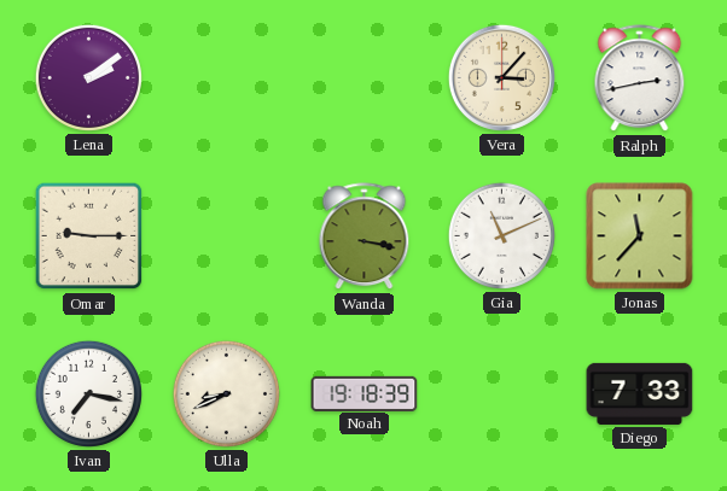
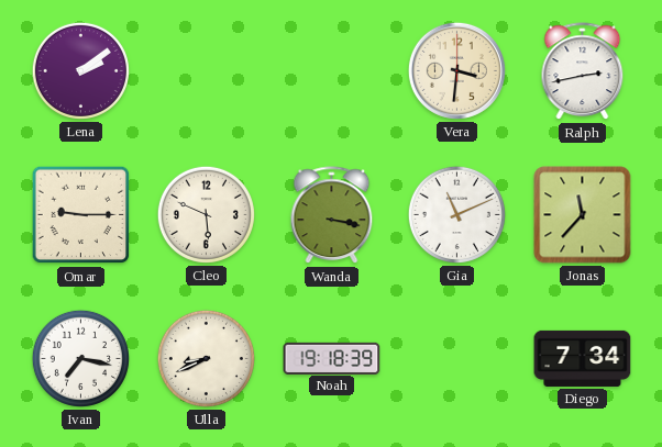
Vera: 3:07 -> 3:31
Cleo: none -> 5:49
Diego: 7:33 -> 7:34
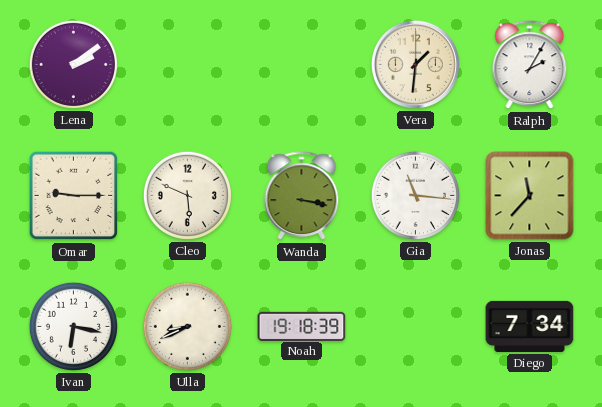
Vera: 3:31 -> 1:31
Ralph: 2:43 -> 2:05
Gia: 11:11 -> 11:16
Ivan: 7:17 -> 6:17
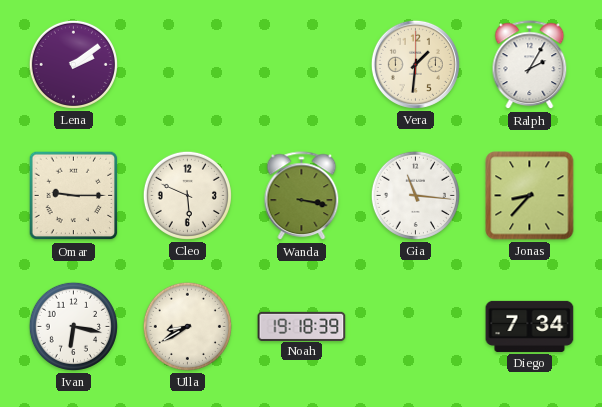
Jonas: 11:37 -> 8:37
Ulla: 8:41 -> 8:40
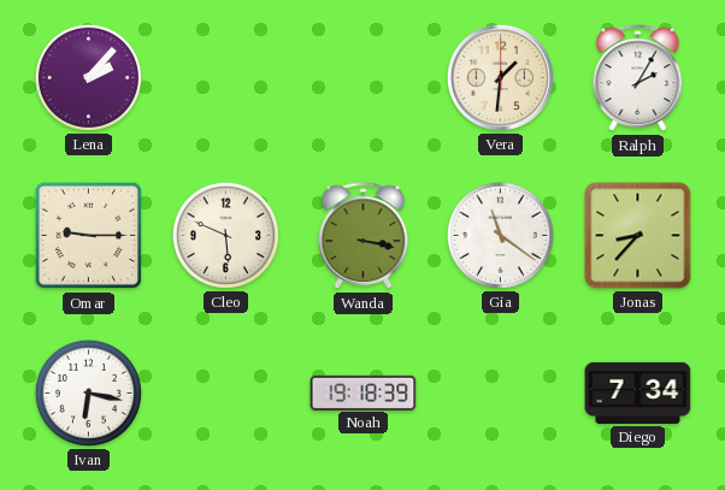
Lena: 2:09 -> 2:07
Gia: 11:16 -> 11:21
Ulla: 8:40 -> none
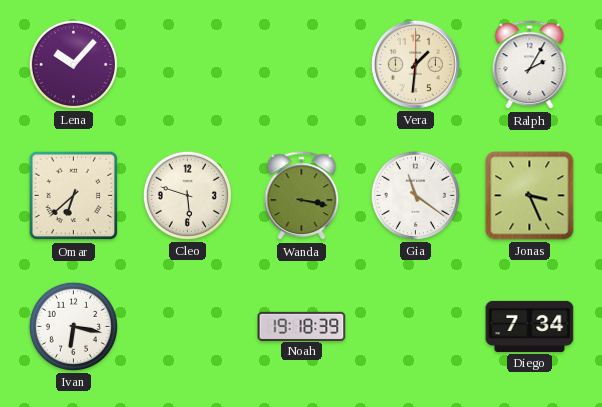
Lena: 2:07 -> 10:07
Omar: 9:15 -> 6:38
Cleo: 5:49 -> 5:48
Jonas: 8:37 -> 3:26
